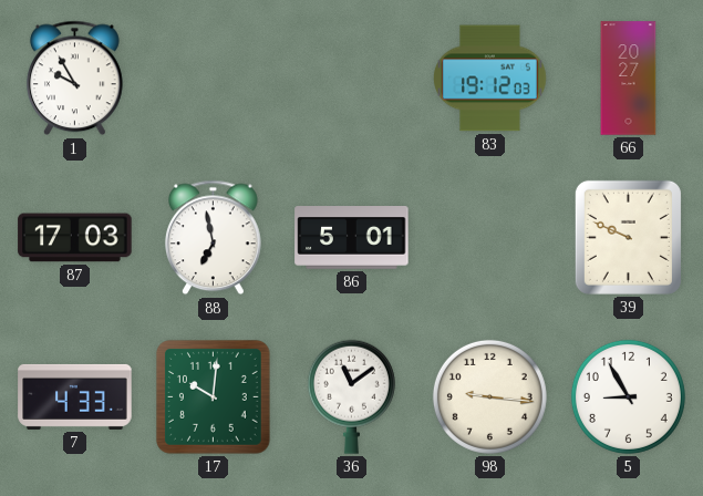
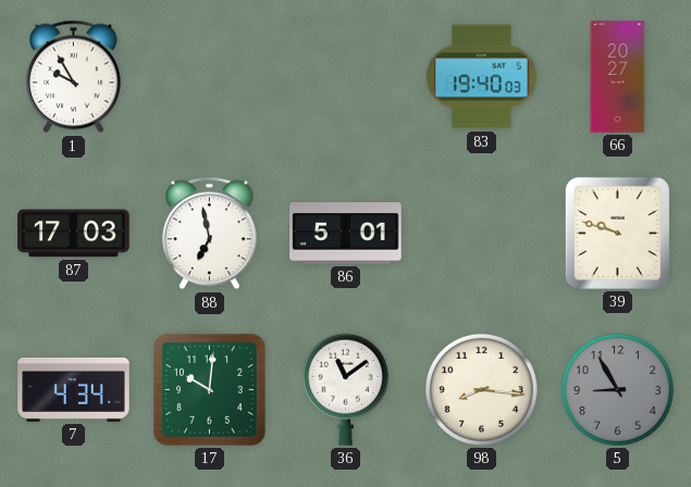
83: 19:12 -> 19:40
39: 9:49 -> 9:48
7: 4:33 -> 4:34
98: 9:16 -> 8:16
5 dial: white -> grey
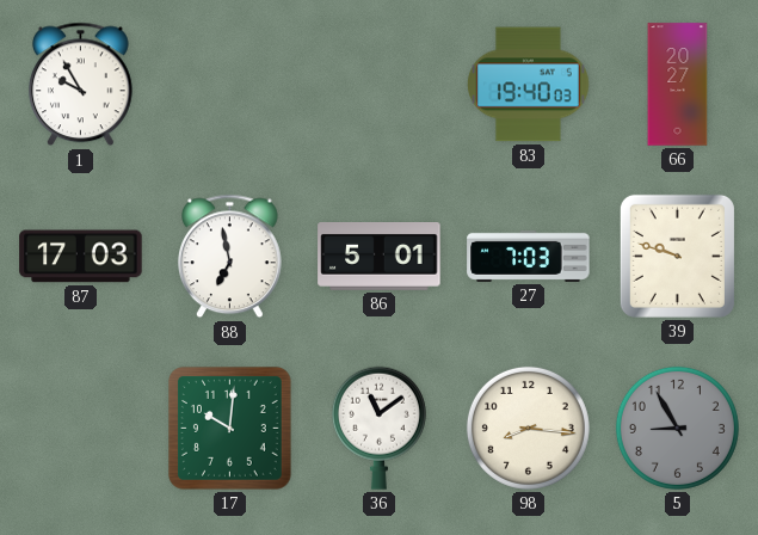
27: none -> 7:03
7: 4:34 -> none
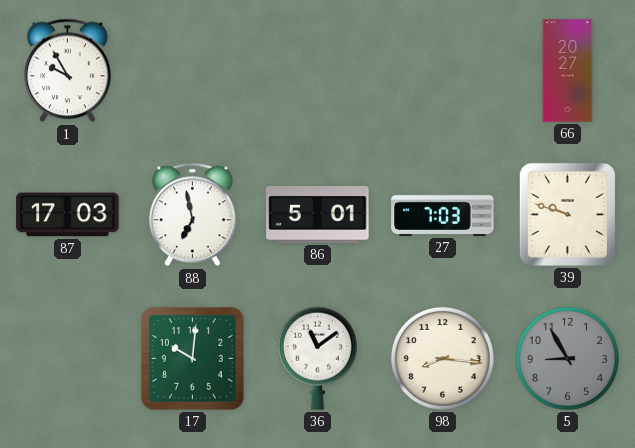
83: 19:40 -> none
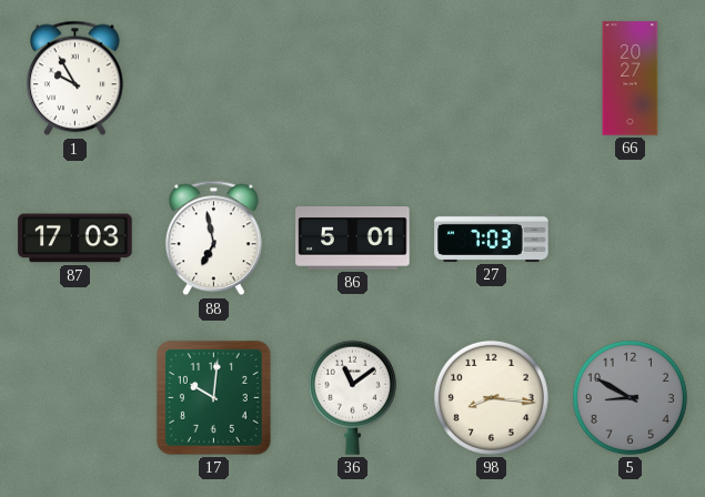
39: 9:48 -> none
5: 8:55 -> 8:50
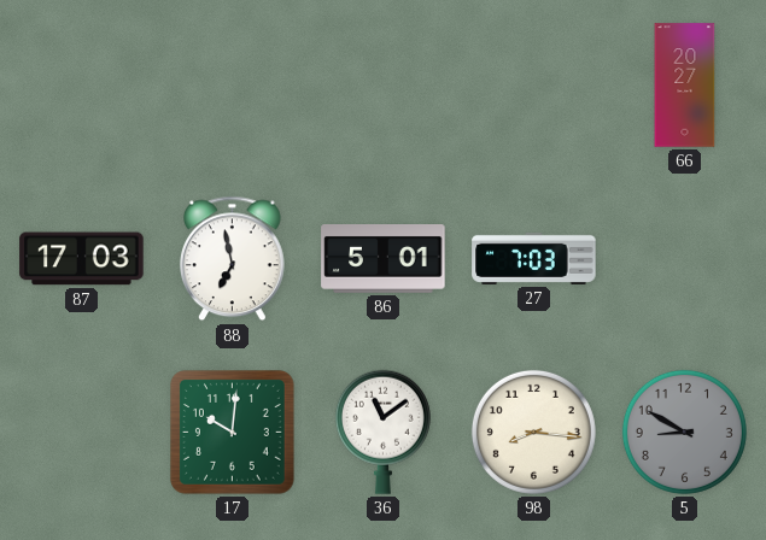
1: 9:55 -> none
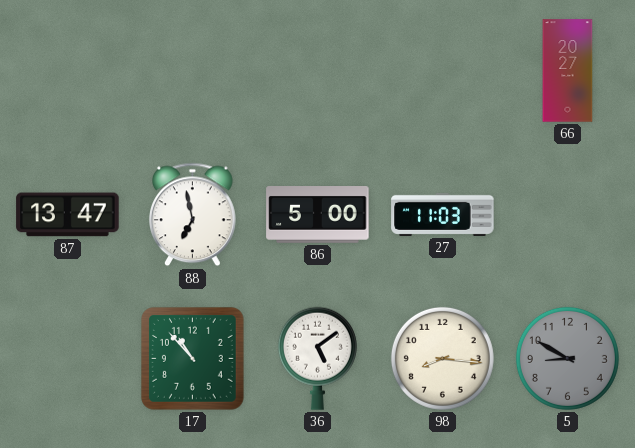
87: 17:03 -> 13:47
86: 5:01 -> 5:00
27: 7:03 -> 11:03
17: 10:01 -> 10:53
36: 11:09 -> 5:09
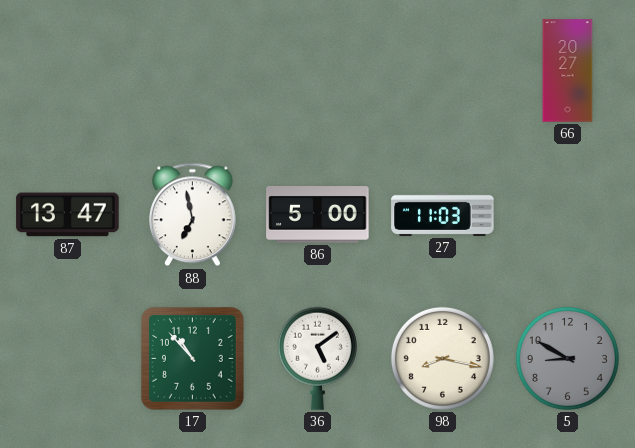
98: 8:16 -> 8:17
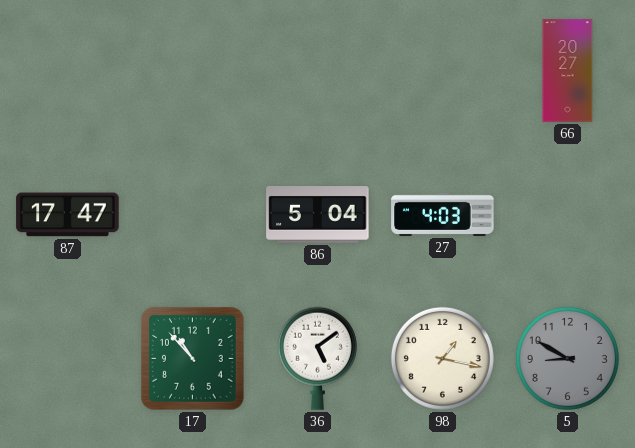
87: 13:47 -> 17:47
88: 6:58 -> none
86: 5:00 -> 5:04
27: 11:03 -> 4:03
98: 8:17 -> 1:17
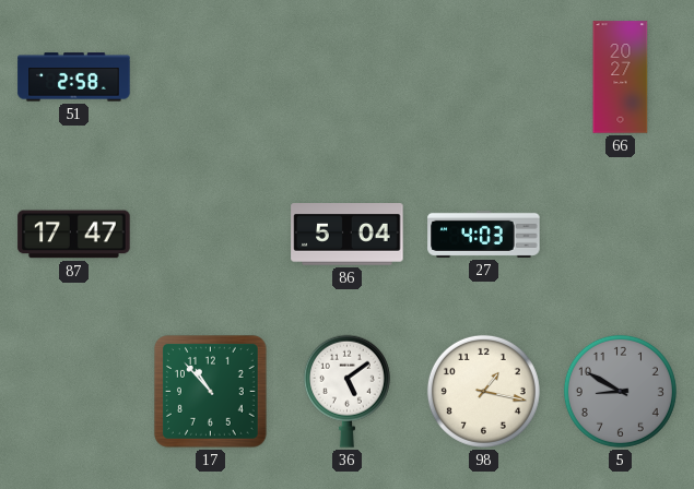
51: none -> 2:58
